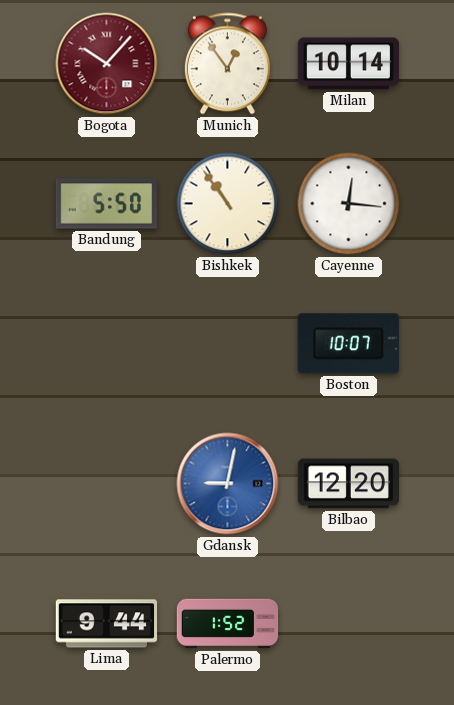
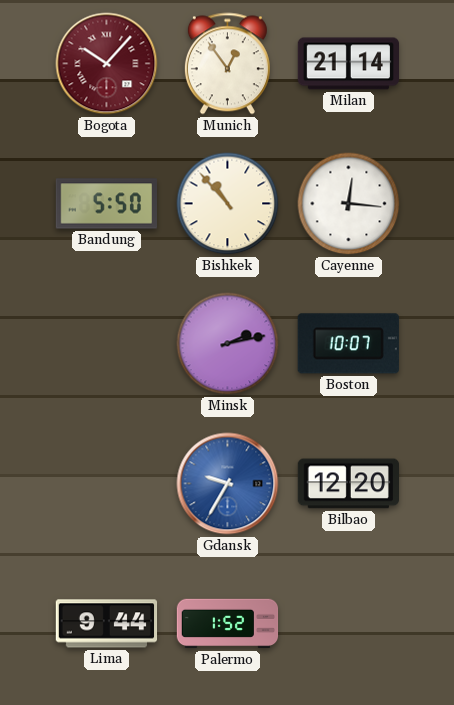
Milan: 10:14 -> 21:14
Bishkek: 10:54 -> 10:53
Minsk: none -> 2:13
Gdansk: 9:02 -> 9:35
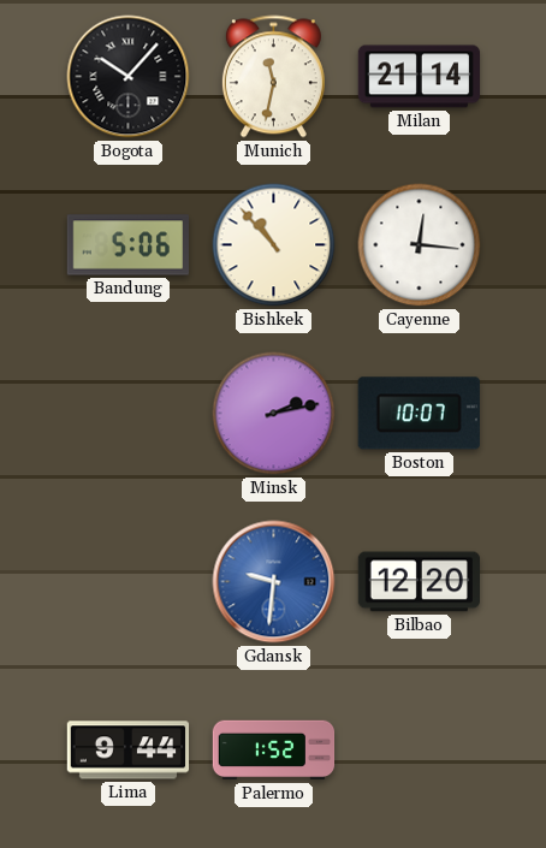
Bogota dial: burgundy -> black
Munich: 12:54 -> 11:32
Bandung: 5:50 -> 5:06
Gdansk: 9:35 -> 9:31
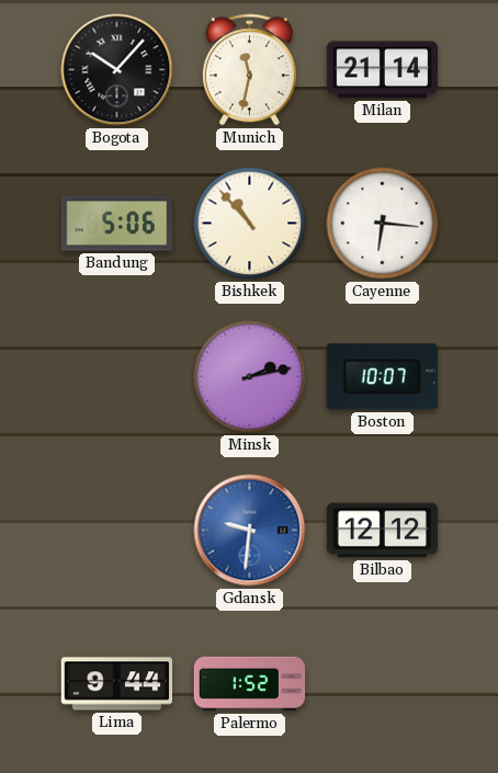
Cayenne: 12:16 -> 6:16
Bilbao: 12:20 -> 12:12
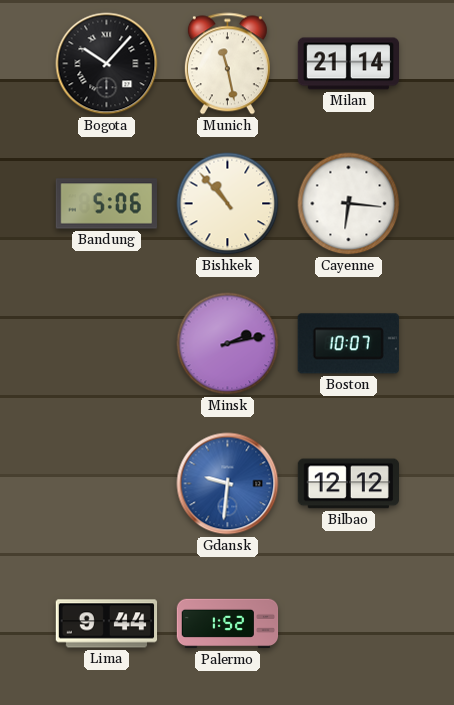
Munich: 11:32 -> 11:28
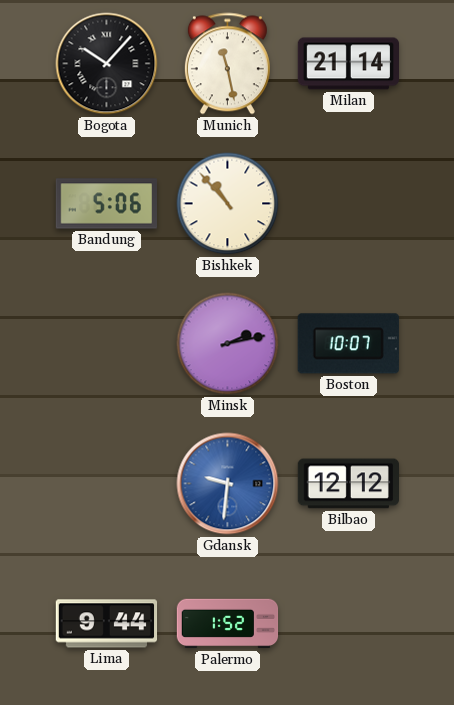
Cayenne: 6:16 -> none
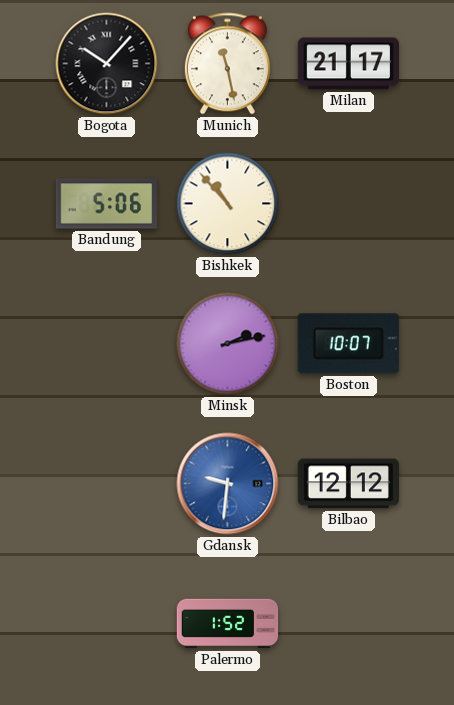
Milan: 21:14 -> 21:17
Lima: 9:44 -> none
